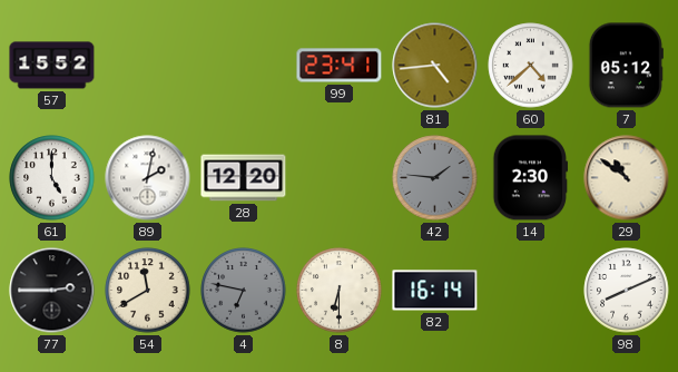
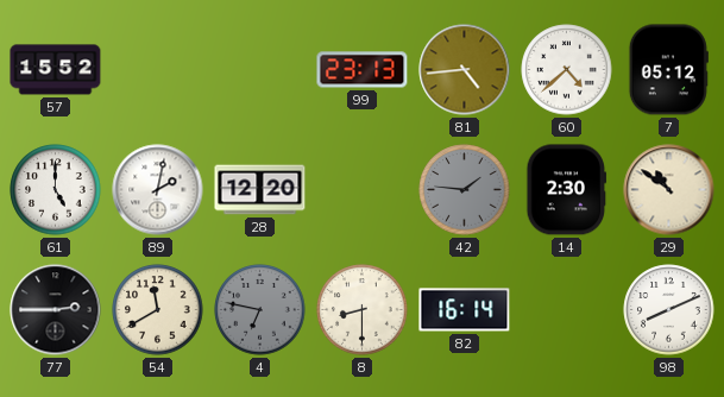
99: 23:41 -> 23:13
8: 6:30 -> 8:30
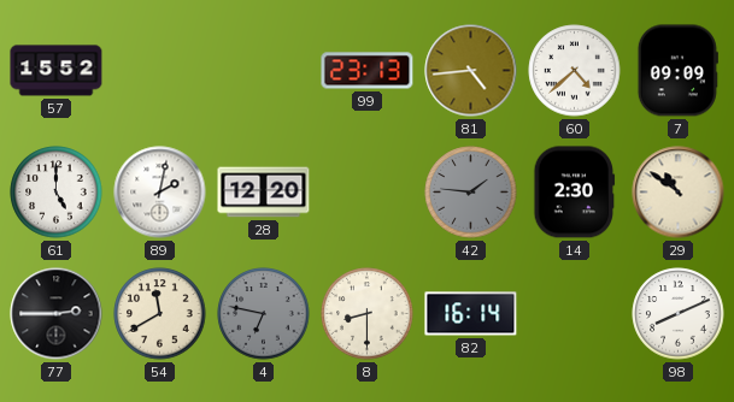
7: 05:12 -> 09:09
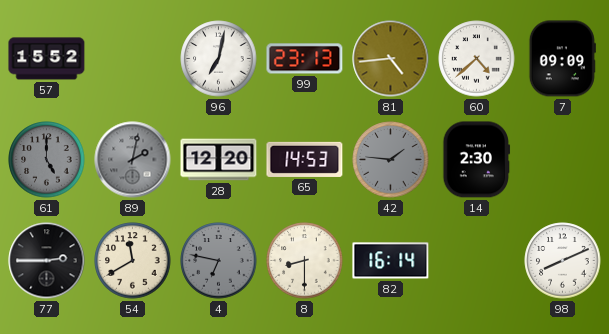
96: none -> 7:02
61 dial: white -> grey
89 dial: white -> grey
65: none -> 14:53
29: 10:51 -> none
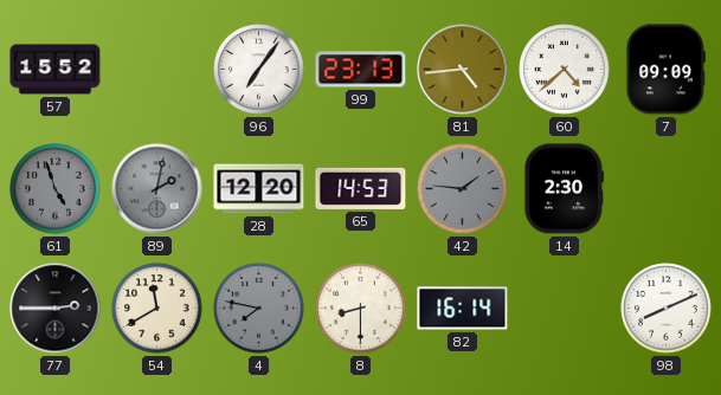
96: 7:02 -> 7:06
61: 5:00 -> 4:57
4: 6:47 -> 7:47
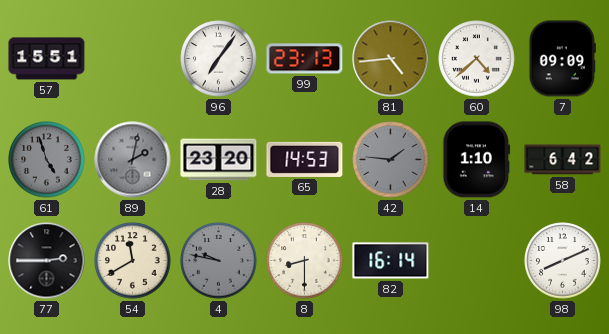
57: 15:52 -> 15:51
28: 12:20 -> 23:20
14: 2:30 -> 1:10
58: none -> 6:42
4: 7:47 -> 9:47
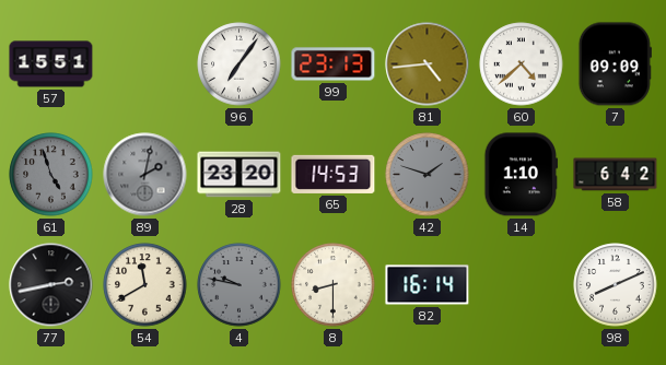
42: 1:46 -> 1:48
77: 2:45 -> 2:43
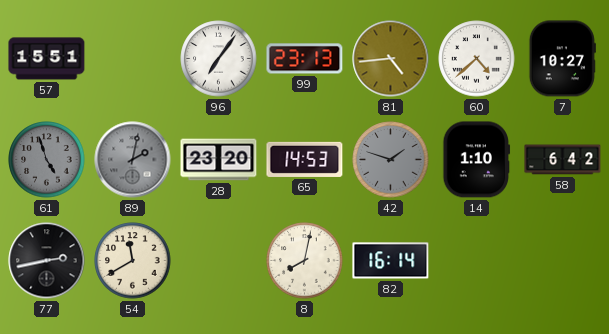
7: 09:09 -> 10:27
4: 9:47 -> none
8: 8:30 -> 8:02
98: 8:11 -> none
